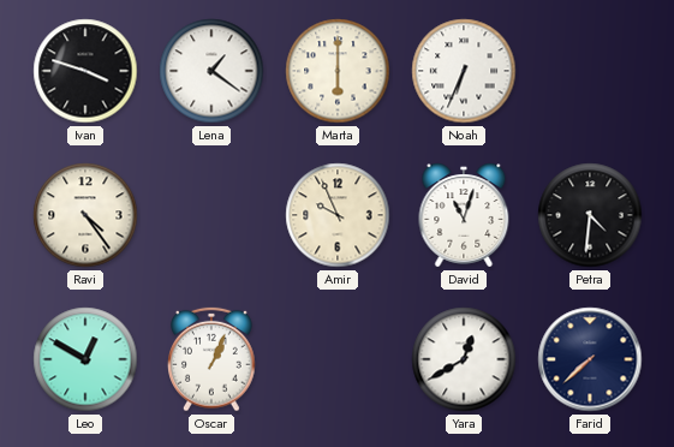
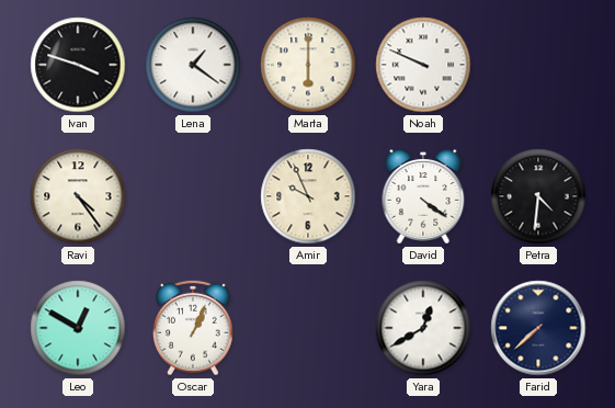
Noah: 6:34 -> 9:49
David: 11:03 -> 4:21
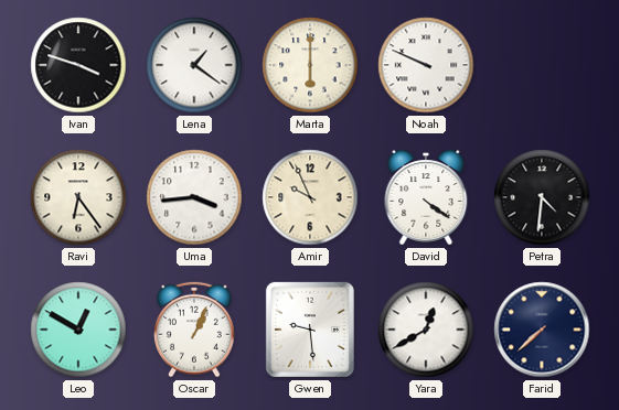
Ravi: 4:24 -> 6:24
Uma: none -> 3:44
Gwen: none -> 9:29
